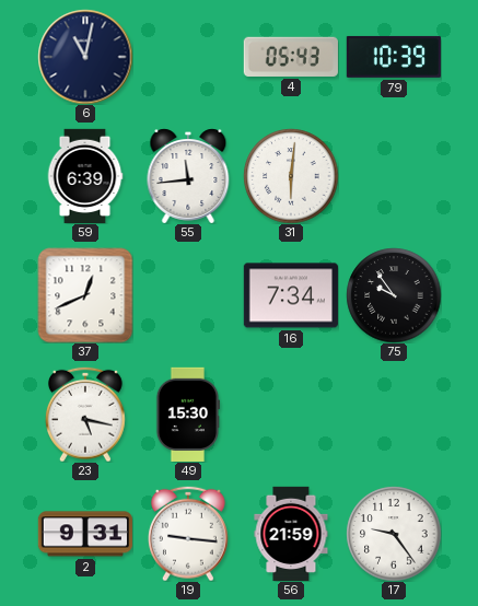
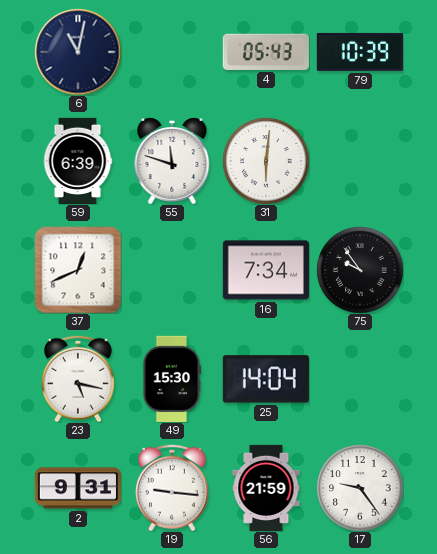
55: 11:44 -> 11:48
25: none -> 14:04
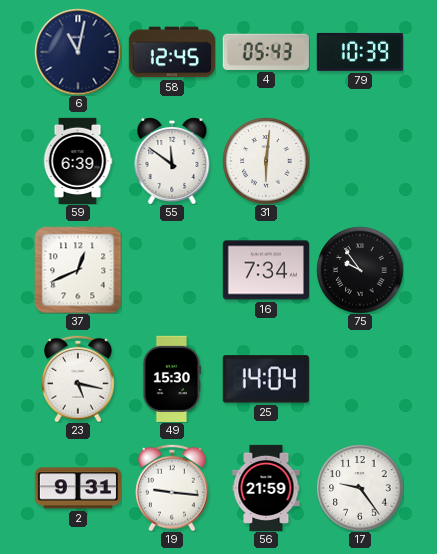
58: none -> 12:45
55: 11:48 -> 11:51
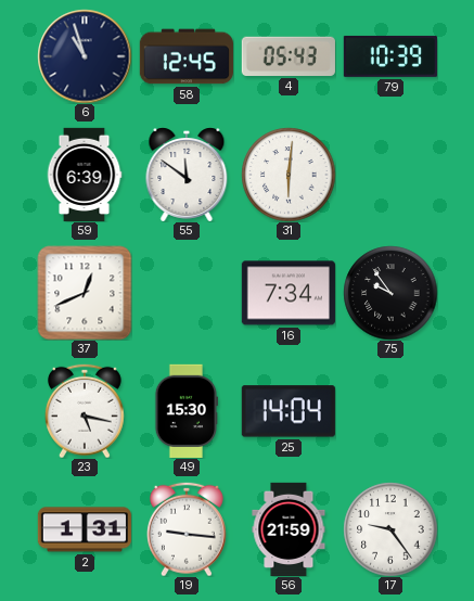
6: 11:02 -> 10:57
2: 9:31 -> 1:31
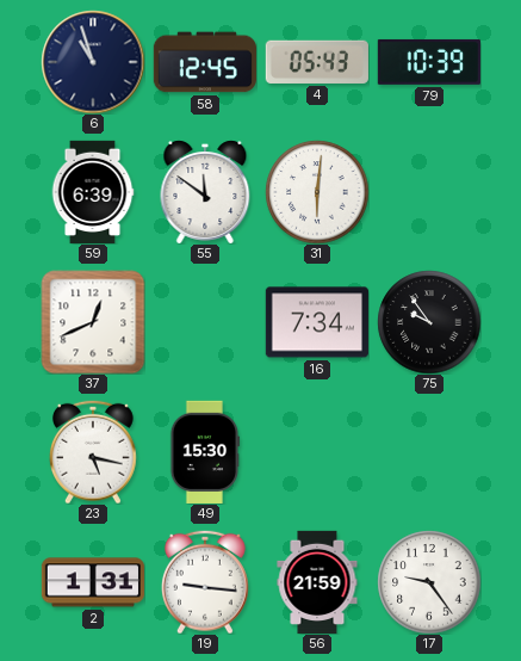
25: 14:04 -> none
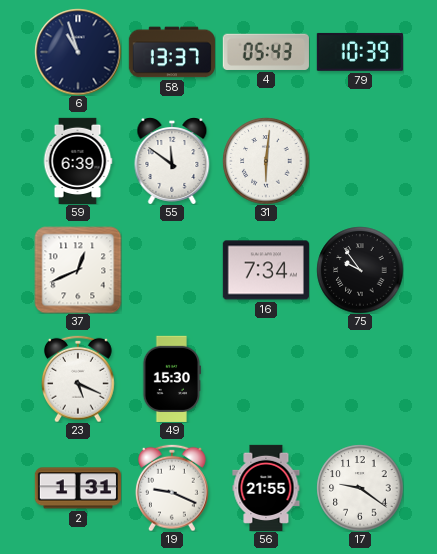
58: 12:45 -> 13:37
23: 5:17 -> 5:19
19: 9:16 -> 9:19
56: 21:59 -> 21:55
17: 9:24 -> 9:21
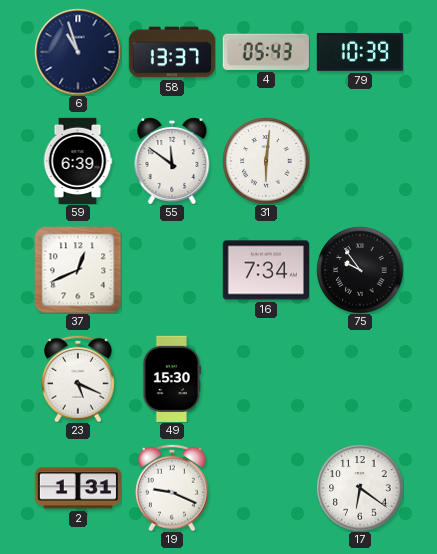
56: 21:55 -> none
17: 9:21 -> 6:21
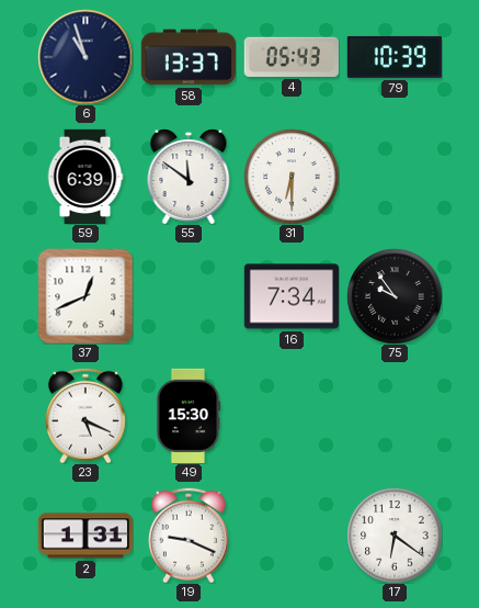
31: 6:01 -> 6:30
